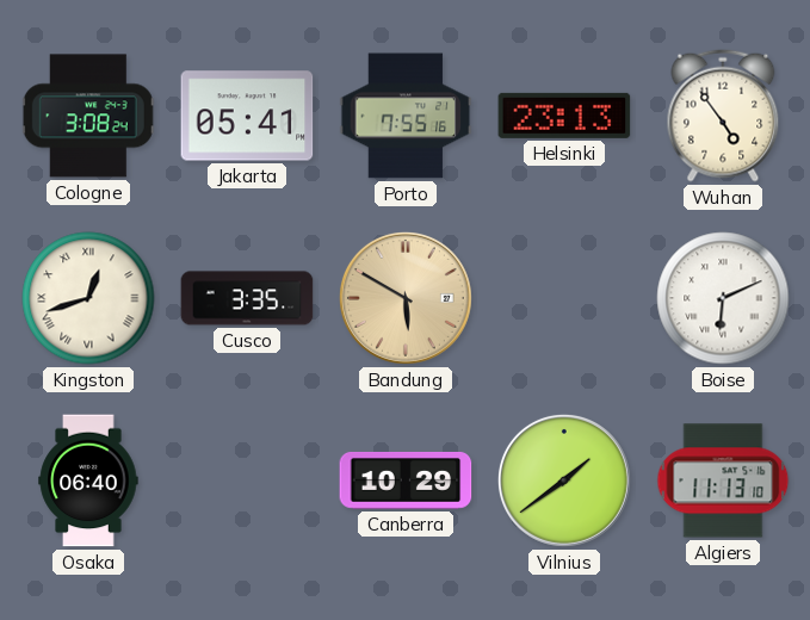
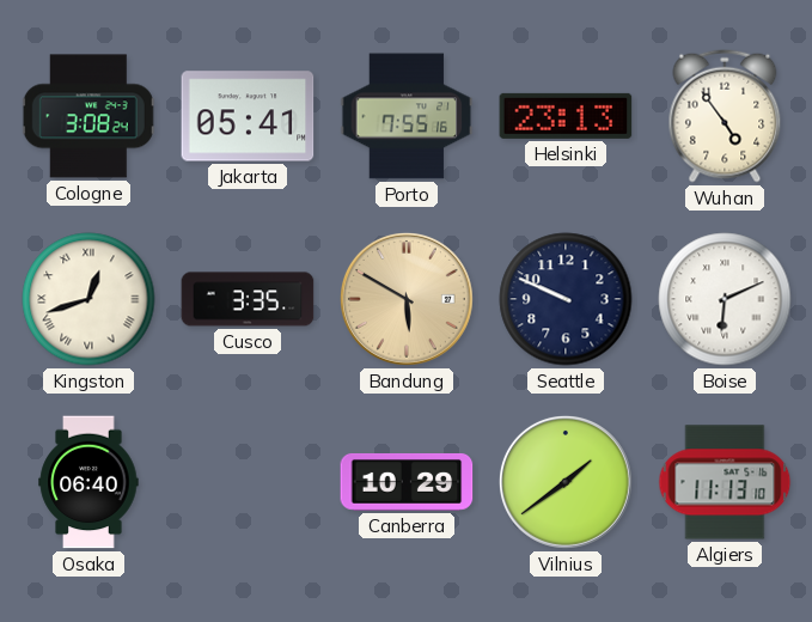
Seattle: none -> 9:49
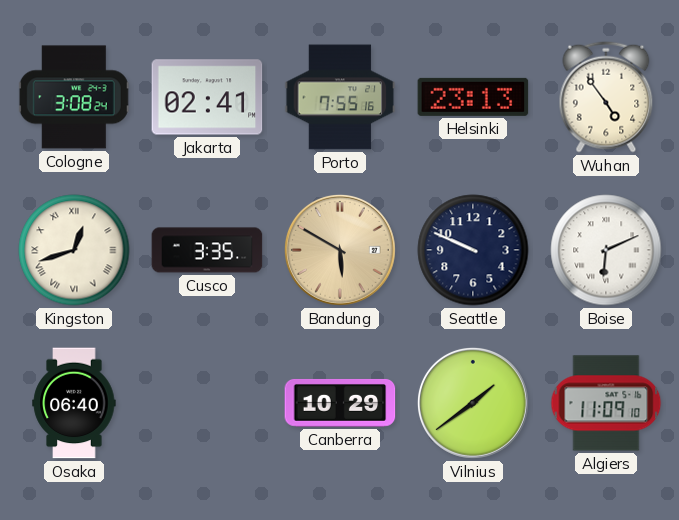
Jakarta: 05:41 -> 02:41
Algiers: 11:13 -> 11:09
